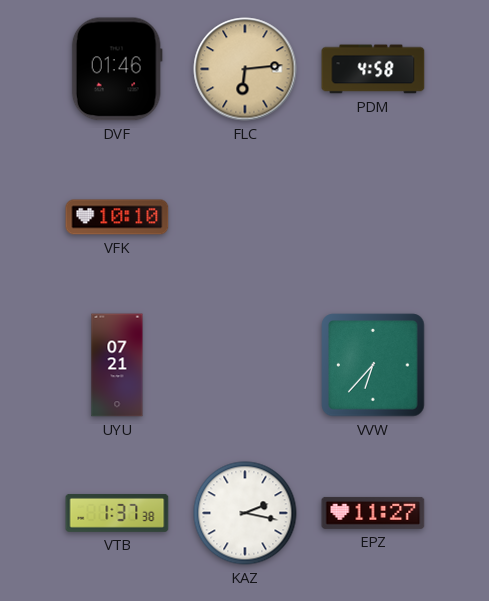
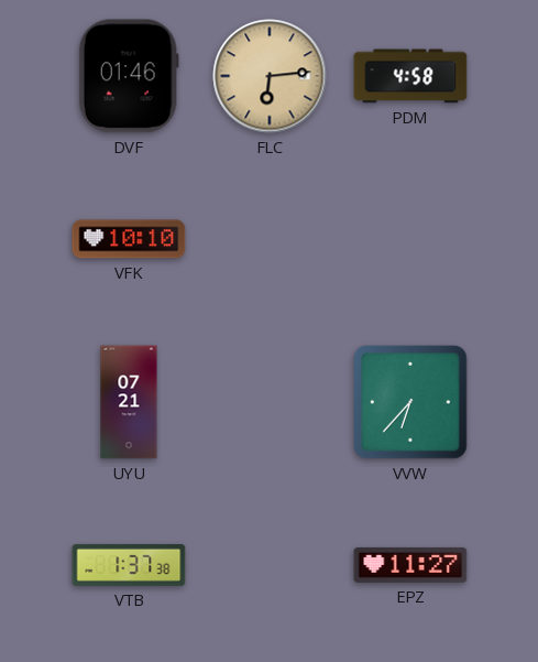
KAZ: 2:17 -> none
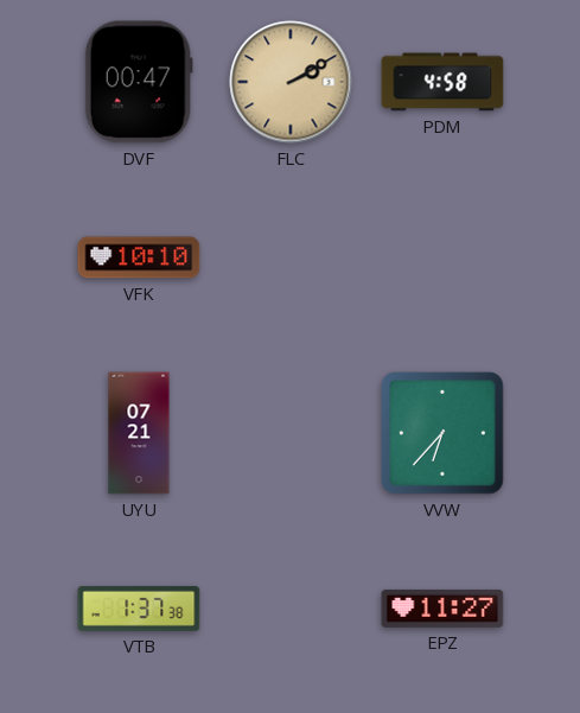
DVF: 01:46 -> 00:47
FLC: 6:14 -> 2:10
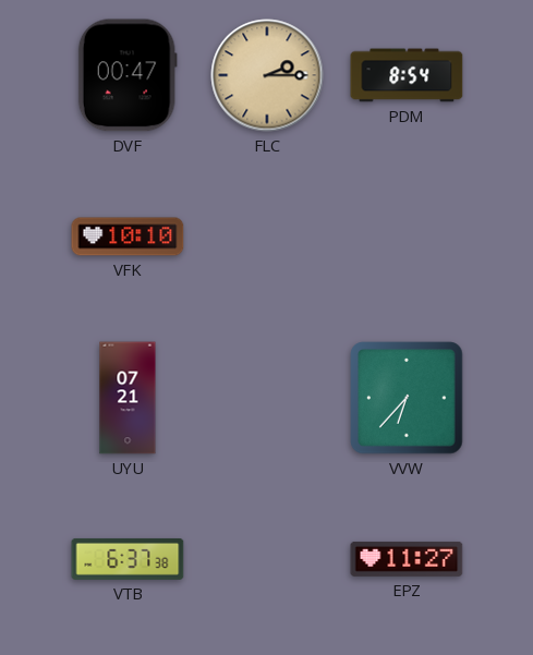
FLC: 2:10 -> 2:15
PDM: 4:58 -> 8:54
VTB: 1:37 -> 6:37
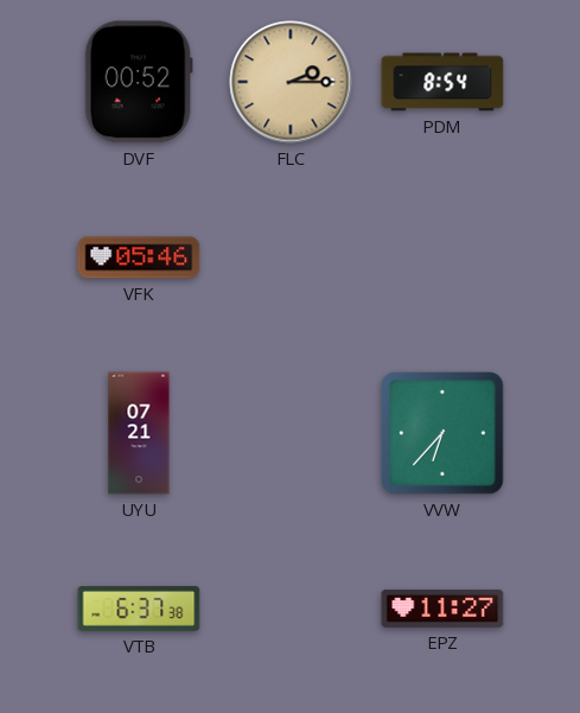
DVF: 00:47 -> 00:52
VFK: 10:10 -> 05:46
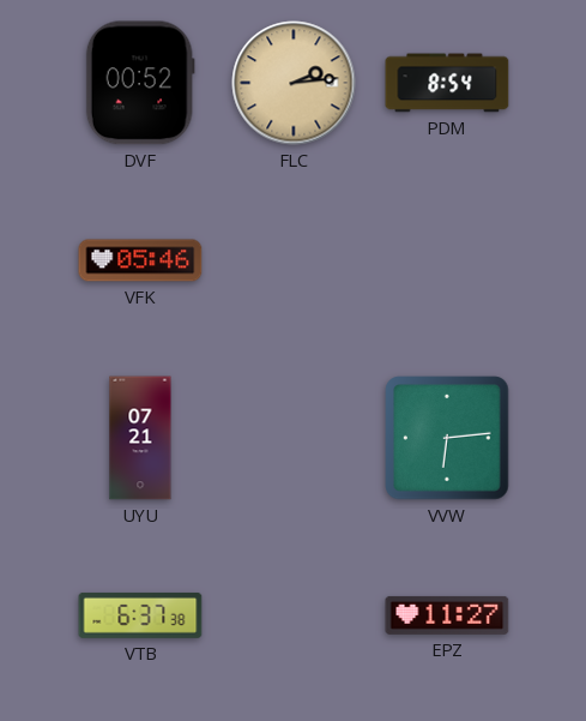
FLC: 2:15 -> 2:14
VVW: 6:37 -> 6:14
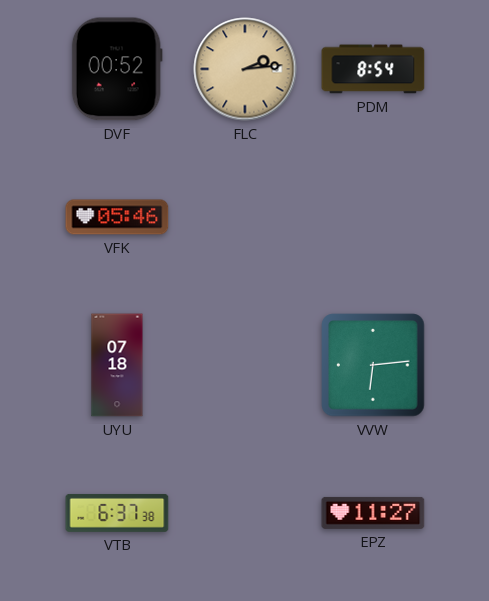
UYU: 07:21 -> 07:18
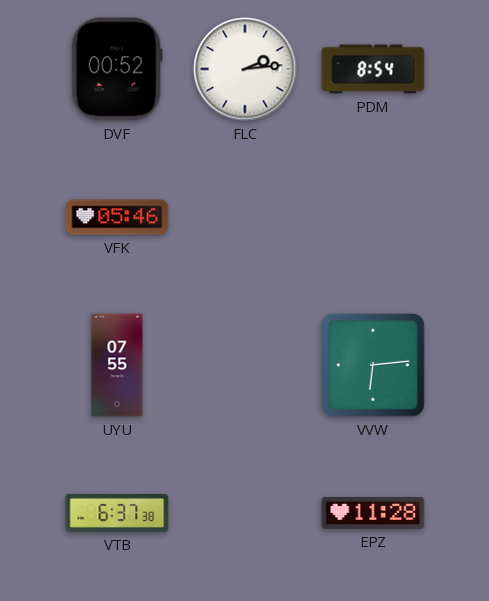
FLC dial: champagne -> white
UYU: 07:18 -> 07:55
EPZ: 11:27 -> 11:28
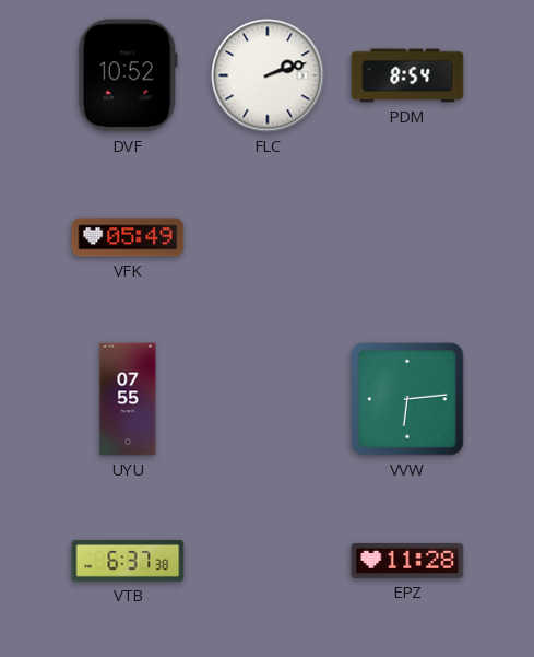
DVF: 00:52 -> 10:52
FLC: 2:14 -> 2:12
VFK: 05:46 -> 05:49
